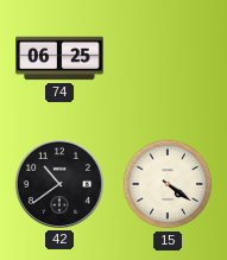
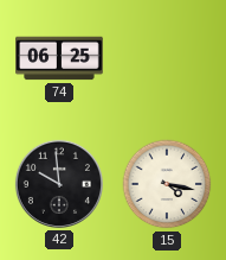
42: 10:39 -> 9:59
15: 4:21 -> 4:17
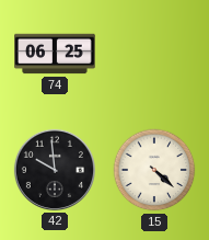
15: 4:17 -> 4:22
